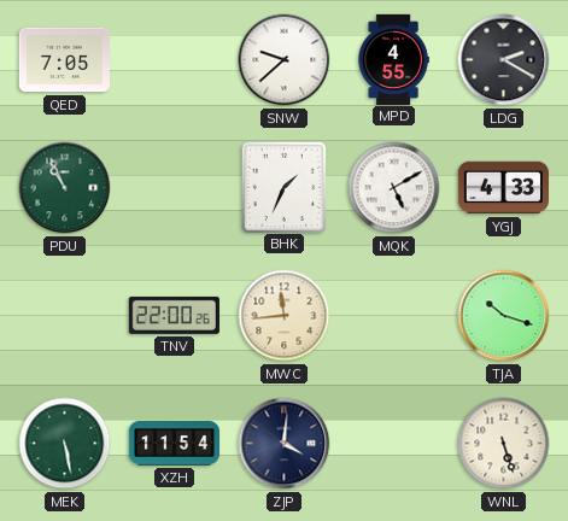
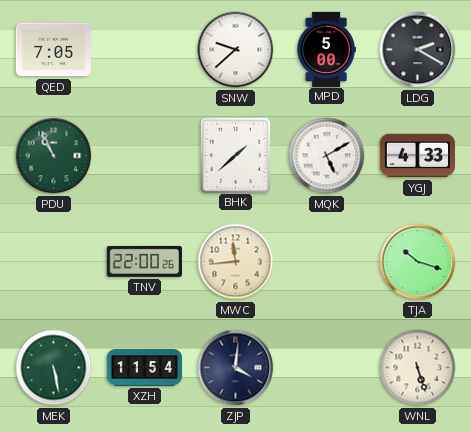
MPD: 4:55 -> 5:00
BHK: 1:34 -> 1:38
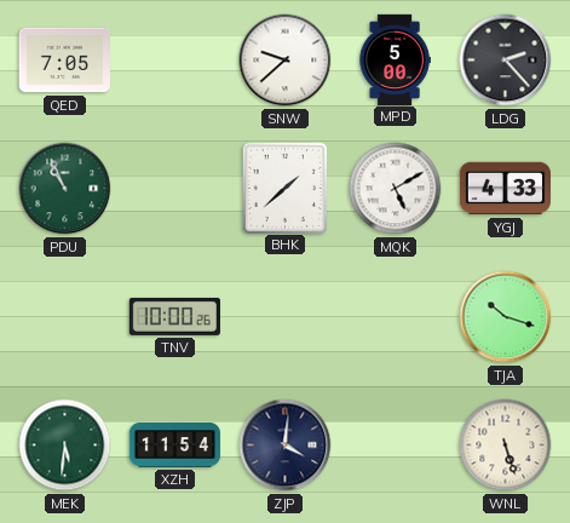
LDG: 2:20 -> 2:23
TNV: 22:00 -> 10:00
MWC: 11:44 -> none
MEK: 5:28 -> 5:31
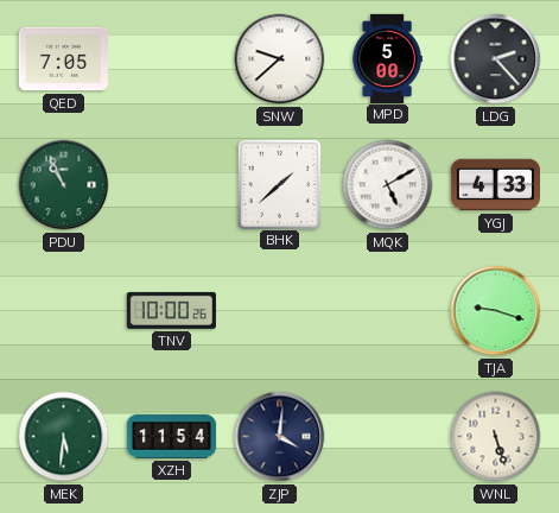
TJA: 10:18 -> 9:18
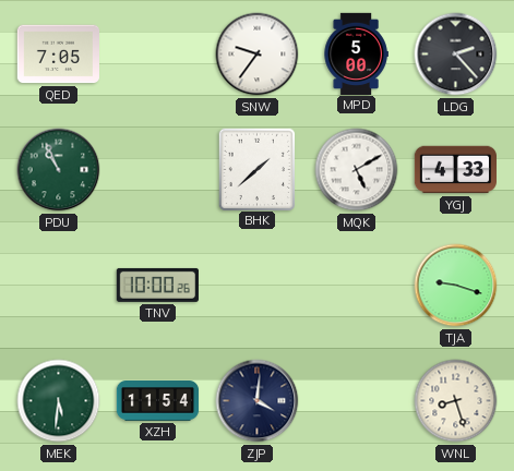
SNW: 9:38 -> 9:36
WNL: 5:27 -> 8:27
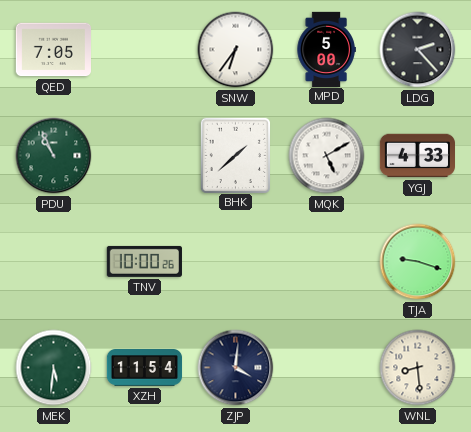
SNW: 9:36 -> 6:36
WNL: 8:27 -> 8:29
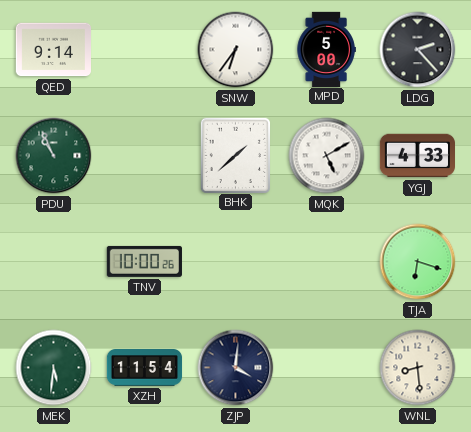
QED: 7:05 -> 9:14
TJA: 9:18 -> 6:18
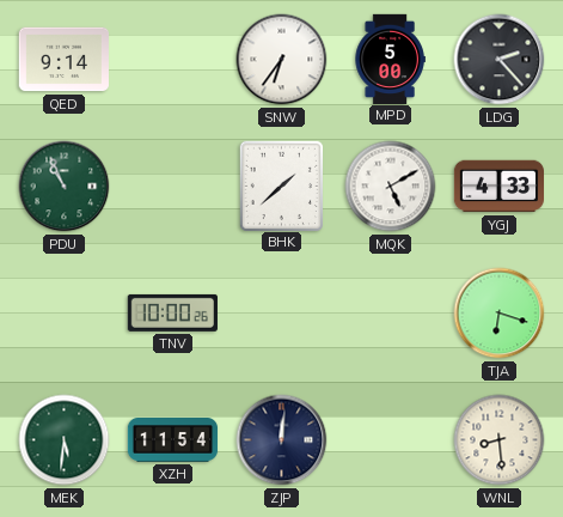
ZJP: 4:01 -> 12:01
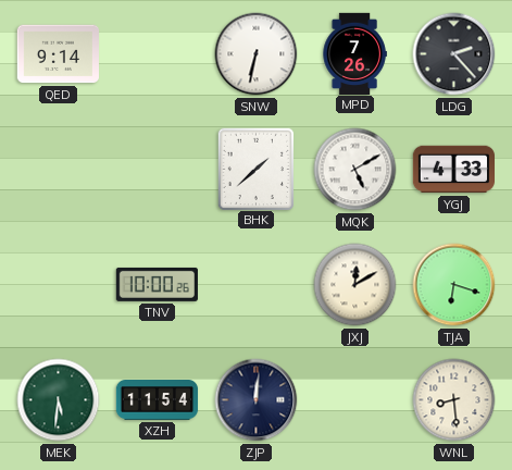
SNW: 6:36 -> 6:32
MPD: 5:00 -> 7:26
PDU: 10:56 -> none
JXJ: none -> 12:10
